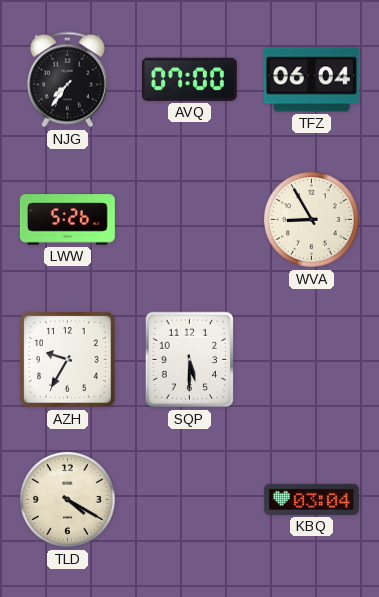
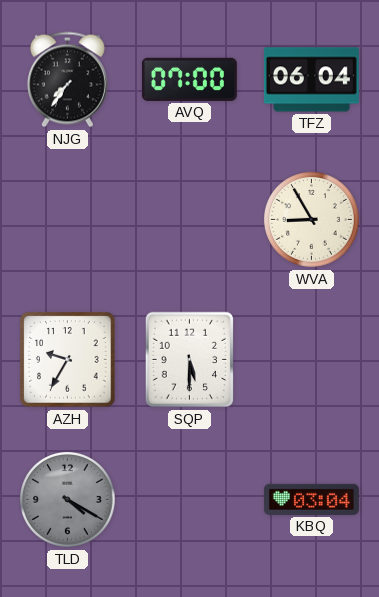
LWW: 5:26 -> none
TLD dial: cream -> grey
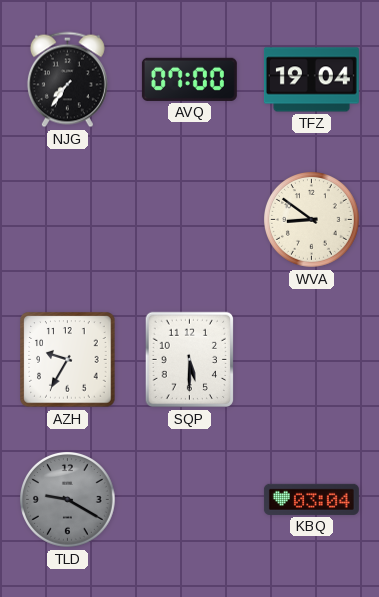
TFZ: 06:04 -> 19:04
WVA: 8:55 -> 8:51
TLD: 4:20 -> 9:20
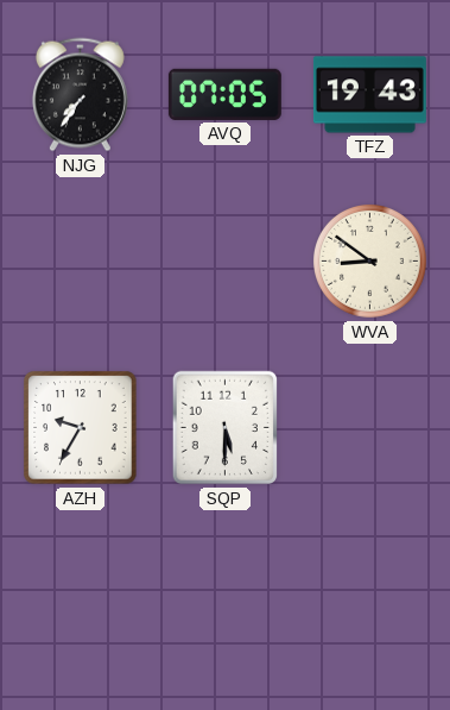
AVQ: 07:00 -> 07:05
TFZ: 19:04 -> 19:43
TLD: 9:20 -> none
KBQ: 03:04 -> none
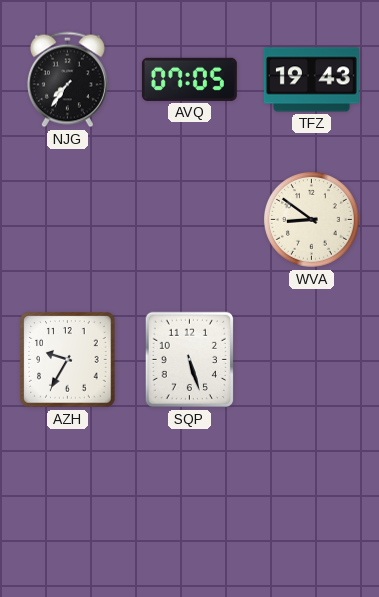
SQP: 5:30 -> 5:27
